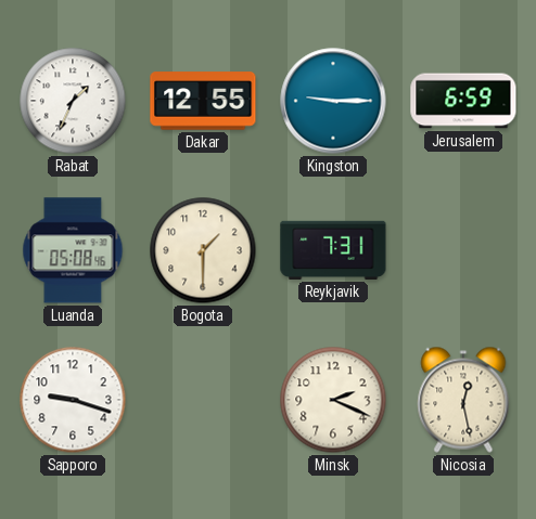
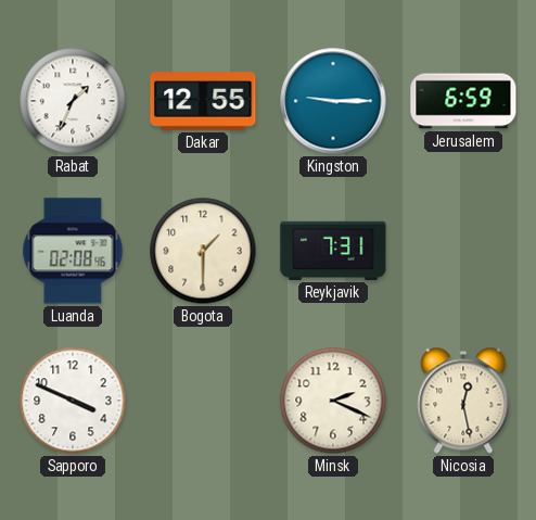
Luanda: 05:08 -> 02:08
Sapporo: 9:18 -> 3:49
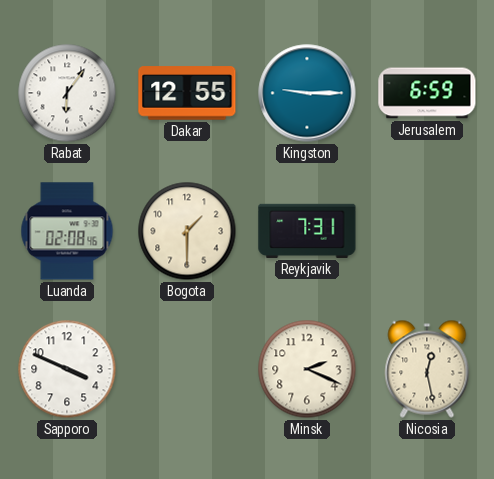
Rabat: 1:34 -> 6:06
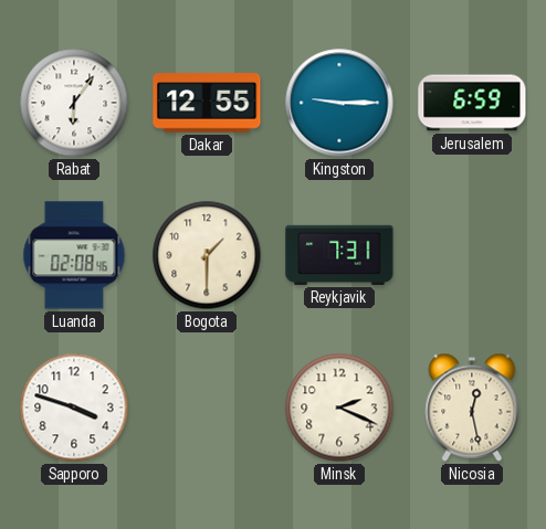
Sapporo: 3:49 -> 3:48
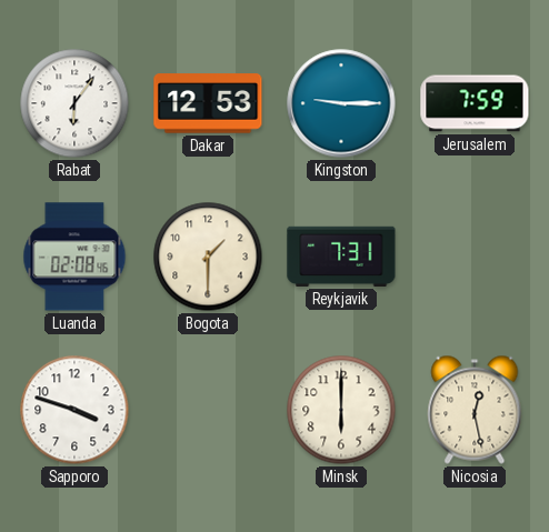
Dakar: 12:55 -> 12:53
Jerusalem: 6:59 -> 7:59
Minsk: 2:19 -> 6:00
